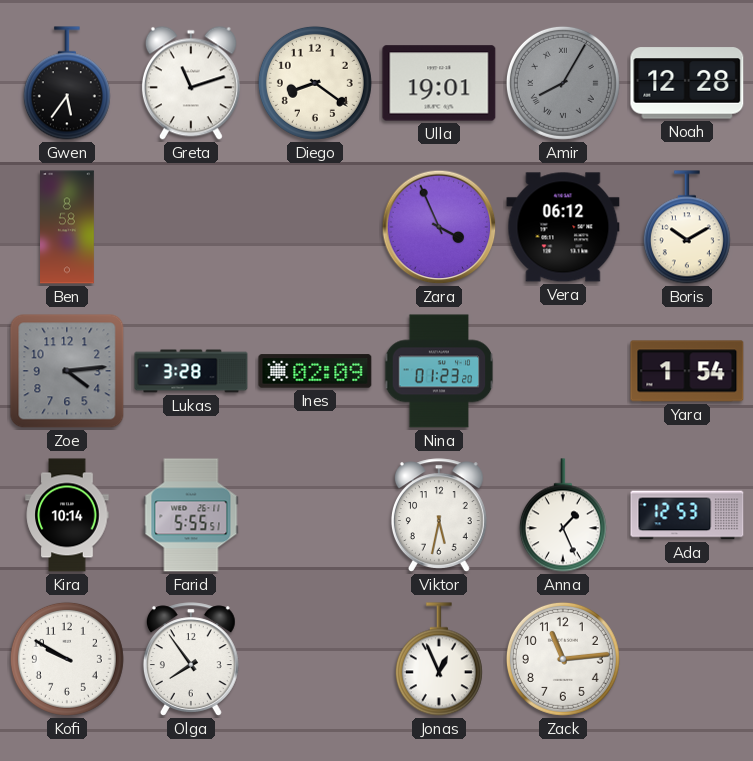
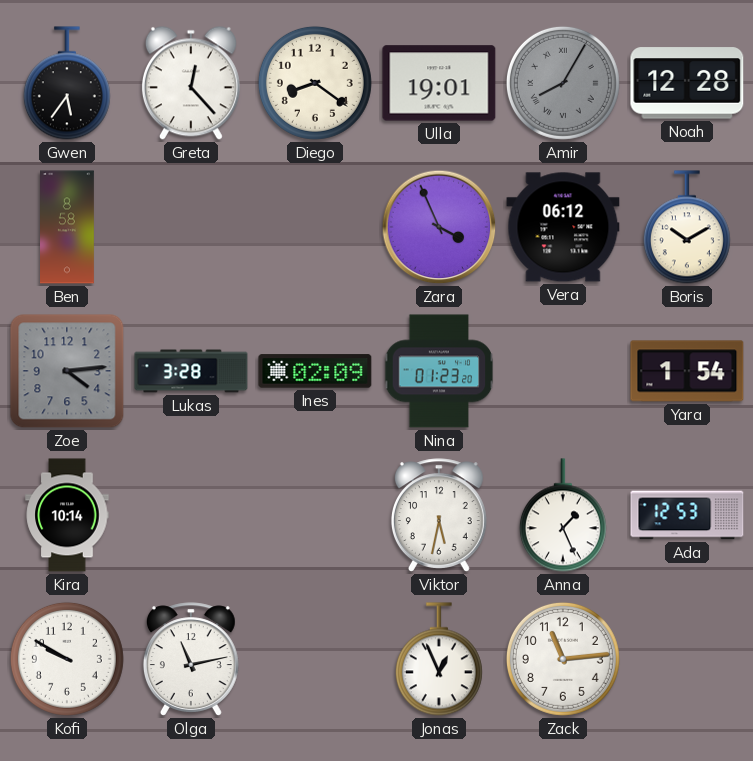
Greta: 11:12 -> 12:23
Farid: 5:55 -> none
Olga: 7:54 -> 11:13
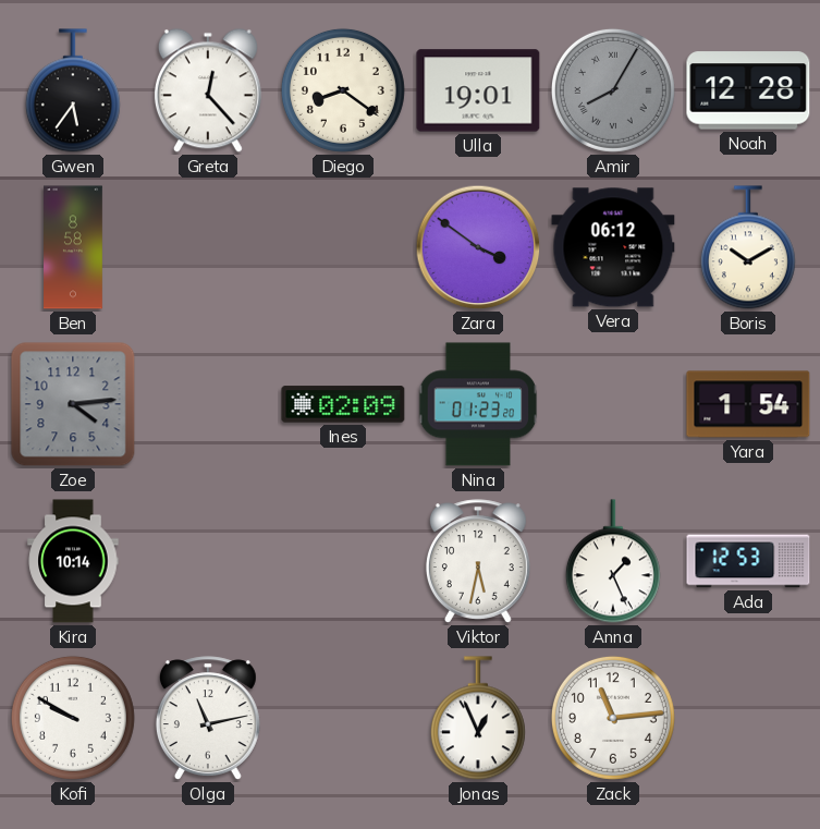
Zara: 3:56 -> 3:51
Lukas: 3:28 -> none
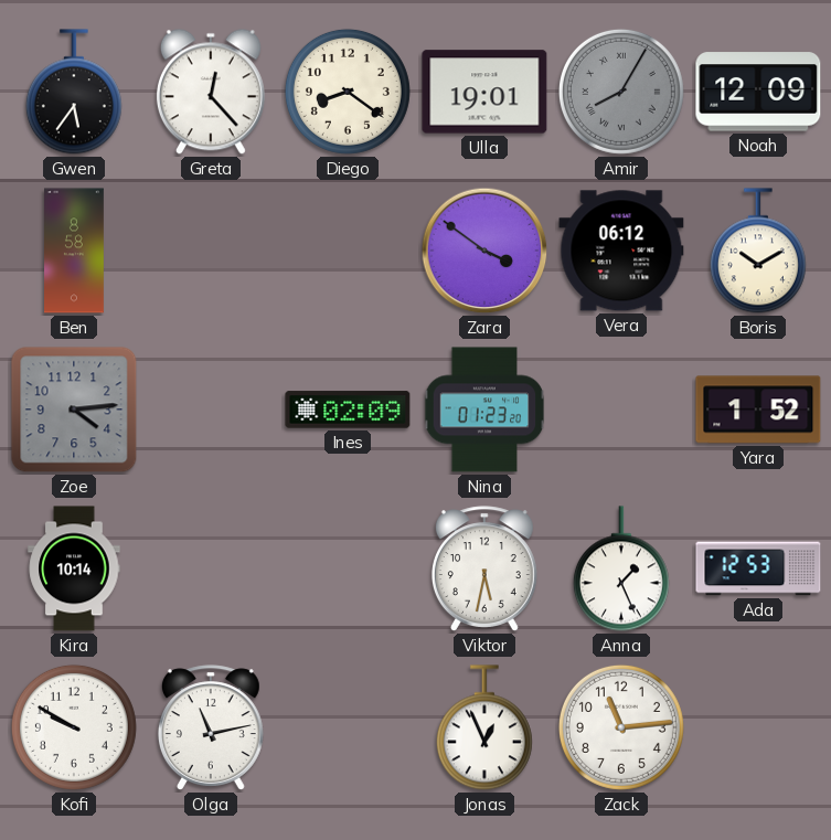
Noah: 12:28 -> 12:09
Yara: 1:54 -> 1:52
